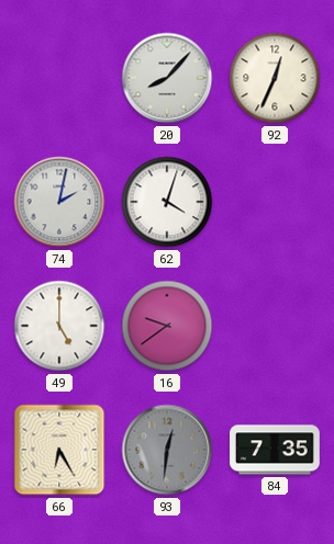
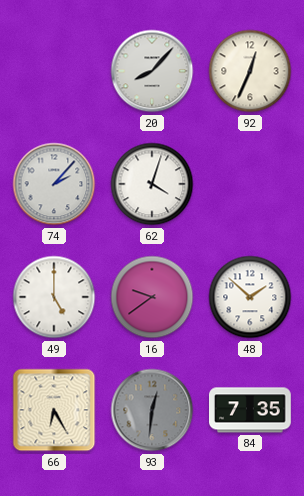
74: 2:02 -> 2:07
48: none -> 1:52
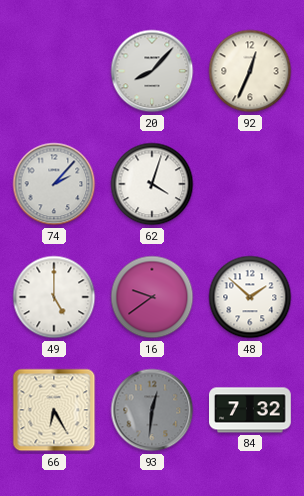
84: 7:35 -> 7:32
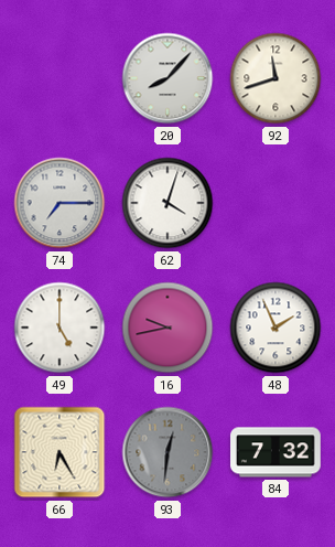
92: 12:34 -> 11:42
74: 2:07 -> 7:15
16: 9:39 -> 9:43
48: 1:52 -> 1:56
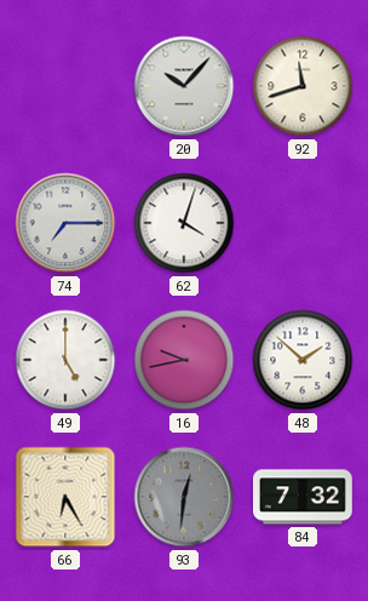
20: 8:07 -> 10:07
48: 1:56 -> 1:52
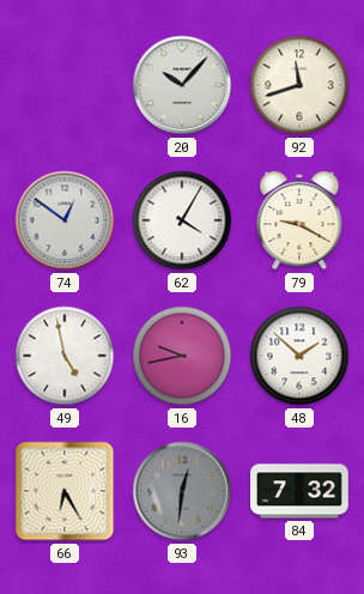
74: 7:15 -> 12:51
62: 4:03 -> 4:05
79: none -> 9:20
49: 5:00 -> 4:58
